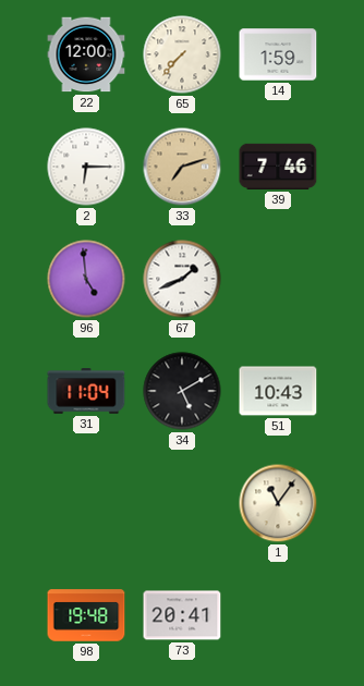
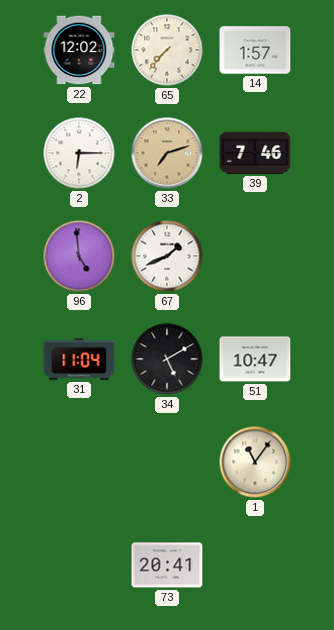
22: 12:00 -> 12:02
14: 1:59 -> 1:57
51: 10:43 -> 10:47
98: 19:48 -> none
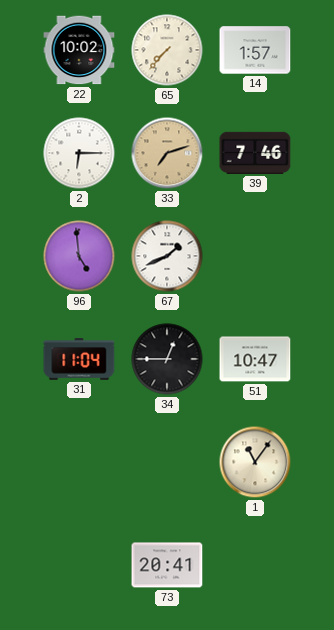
22: 12:02 -> 10:02
34: 5:10 -> 12:45
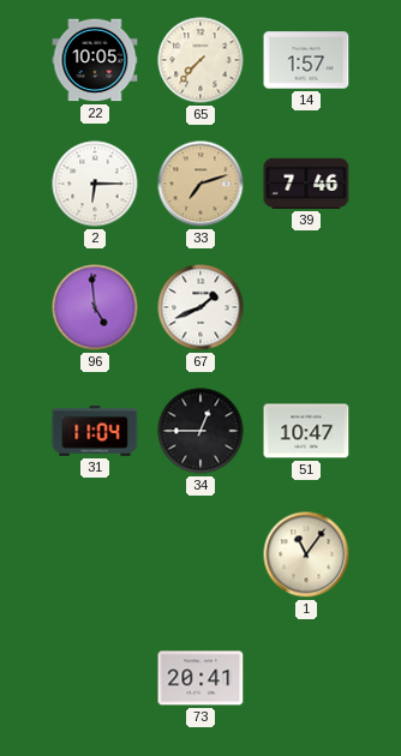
22: 10:02 -> 10:05
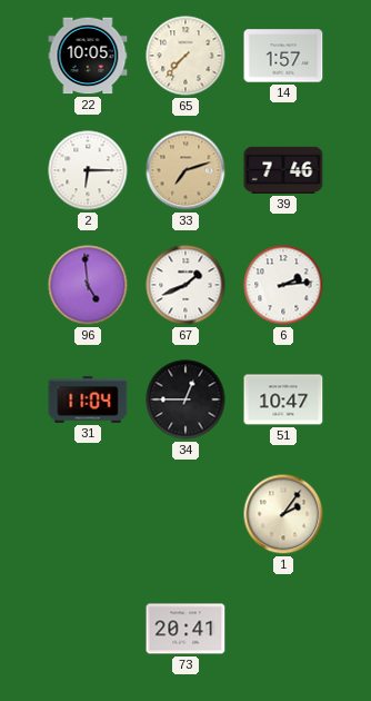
6: none -> 2:14
1: 11:06 -> 2:06
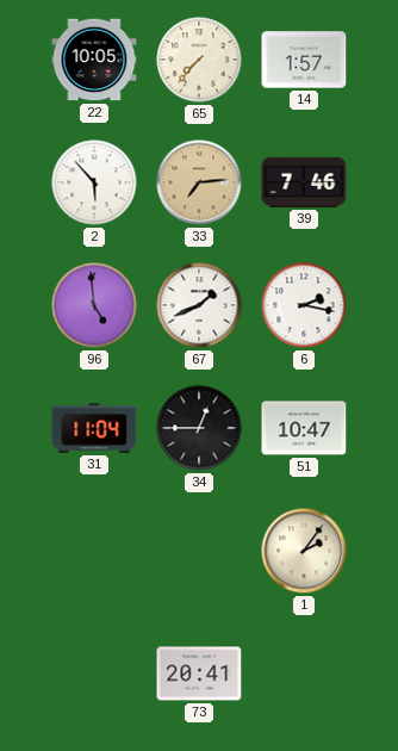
2: 6:15 -> 5:53
33: 7:12 -> 7:14
6: 2:14 -> 2:17
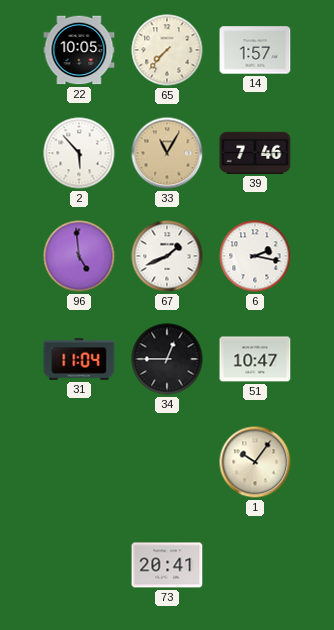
33: 7:14 -> 11:05
1: 2:06 -> 10:06
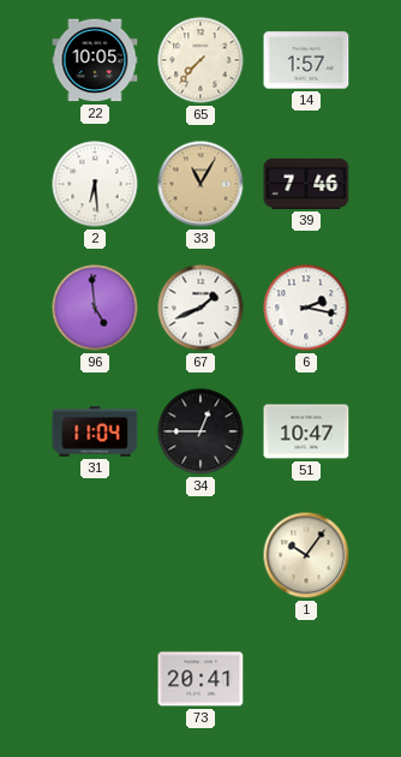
2: 5:53 -> 6:29
